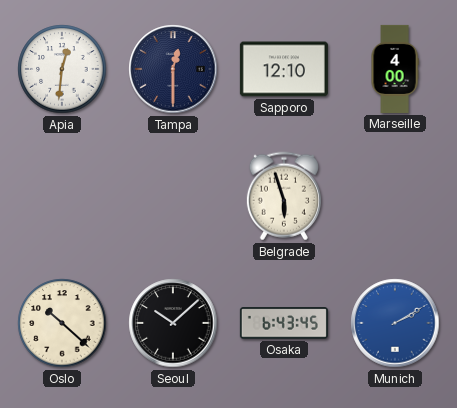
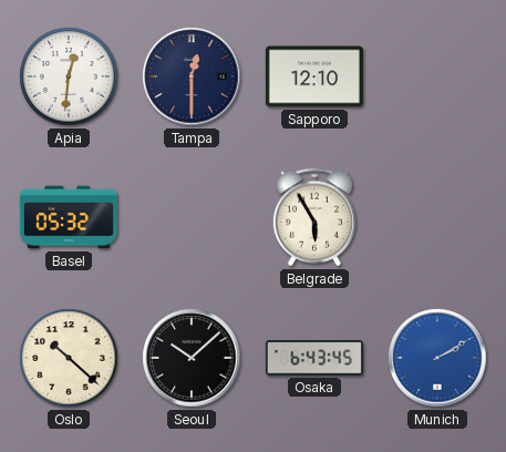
Marseille: 4:00 -> none
Basel: none -> 05:32
Belgrade: 5:57 -> 5:55
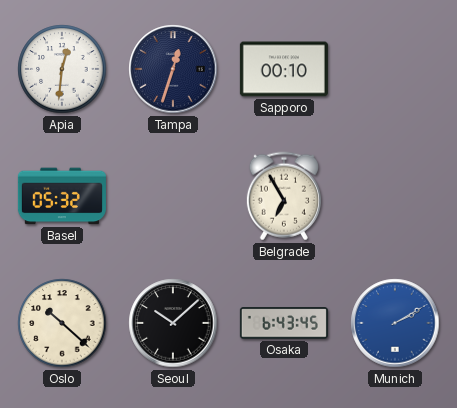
Tampa: 12:30 -> 12:33
Sapporo: 12:10 -> 00:10
Belgrade: 5:55 -> 6:55
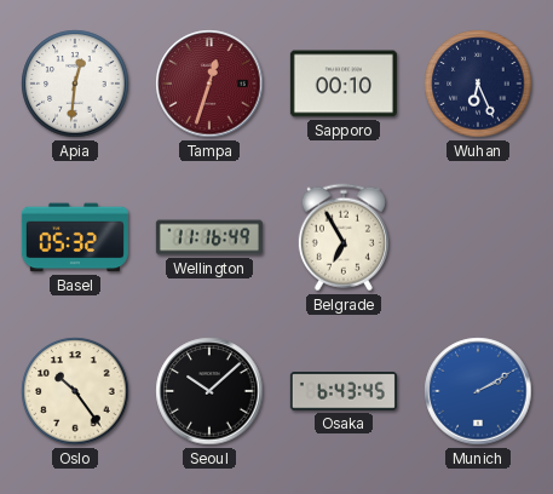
Tampa dial: navy -> burgundy
Wuhan: none -> 6:26
Wellington: none -> 11:16
Oslo: 10:22 -> 10:24
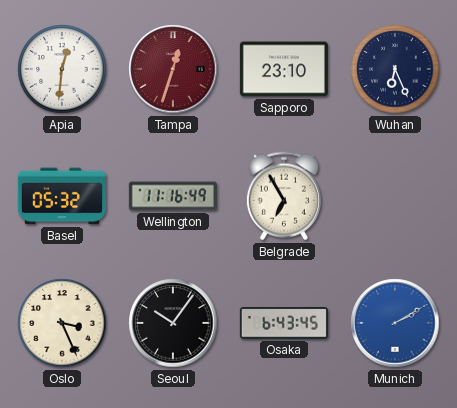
Sapporo: 00:10 -> 23:10
Oslo: 10:24 -> 3:26
Seoul: 10:08 -> 10:06
